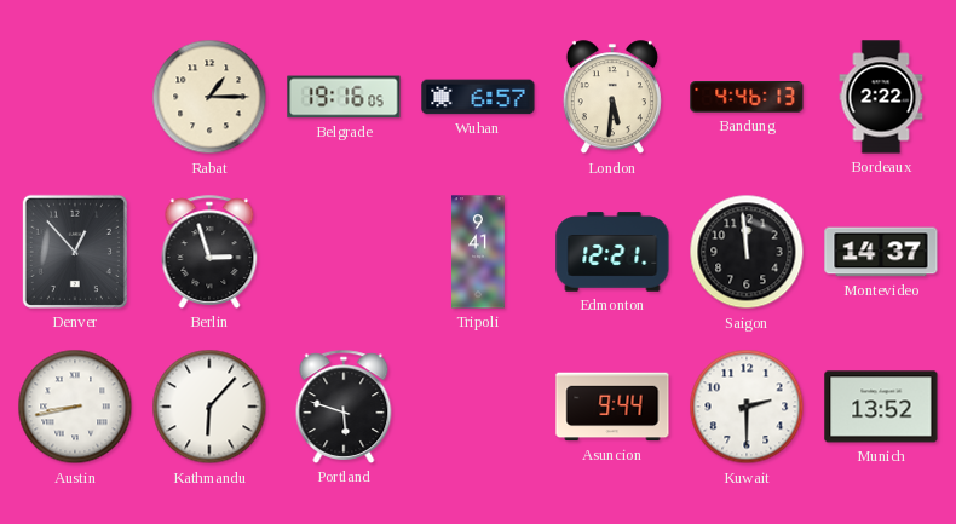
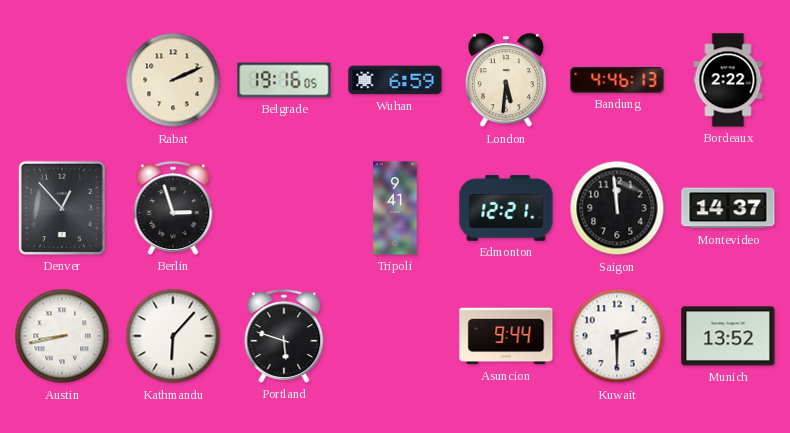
Rabat: 1:15 -> 2:11
Wuhan: 6:57 -> 6:59
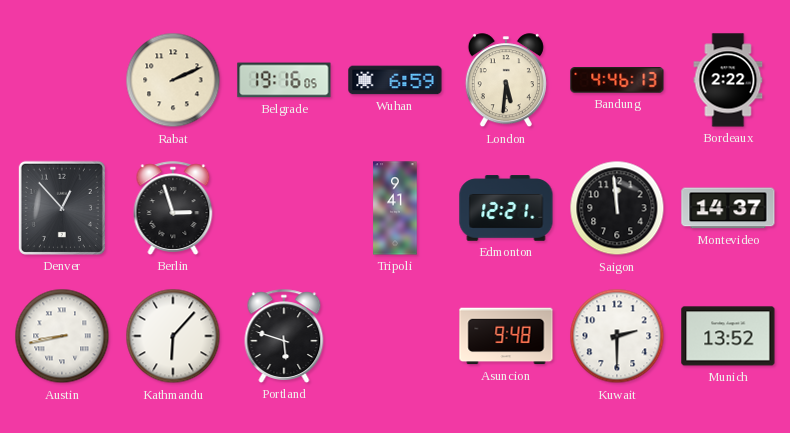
Asuncion: 9:44 -> 9:48
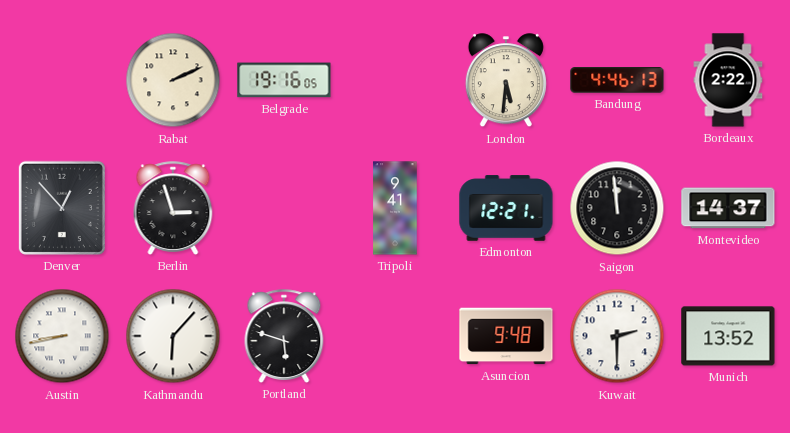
Wuhan: 6:59 -> none
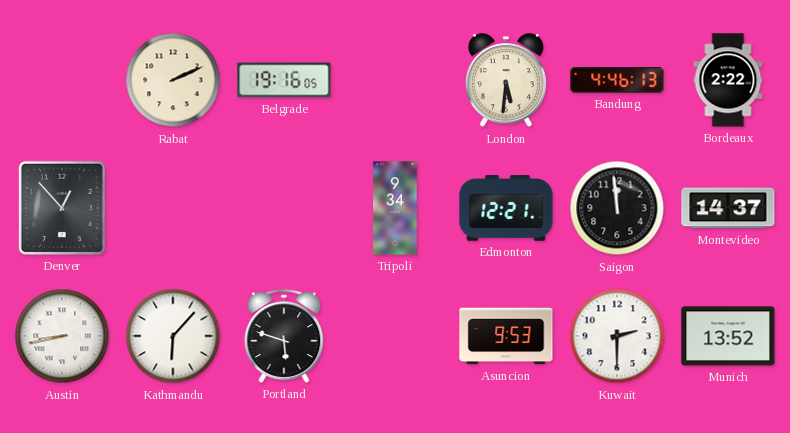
Berlin: 2:57 -> none
Tripoli: 9:41 -> 9:34
Asuncion: 9:48 -> 9:53
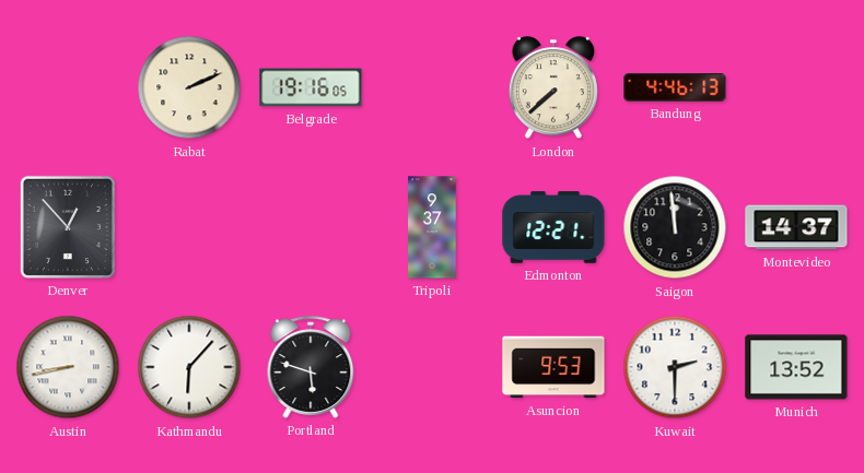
London: 5:31 -> 7:38
Bordeaux: 2:22 -> none
Tripoli: 9:34 -> 9:37
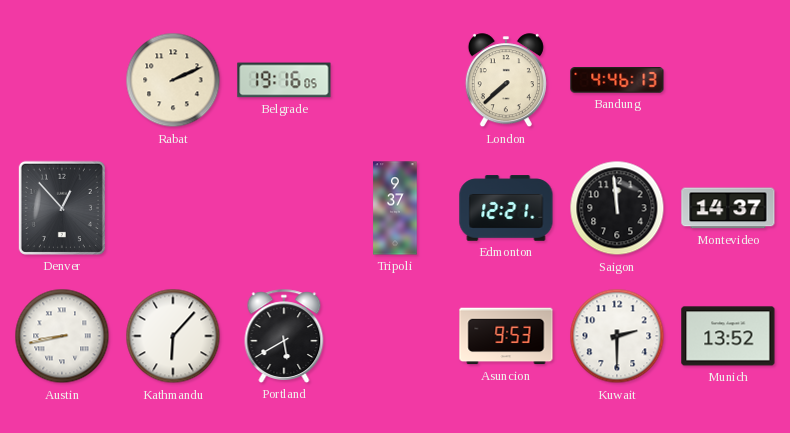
Portland: 5:48 -> 5:40
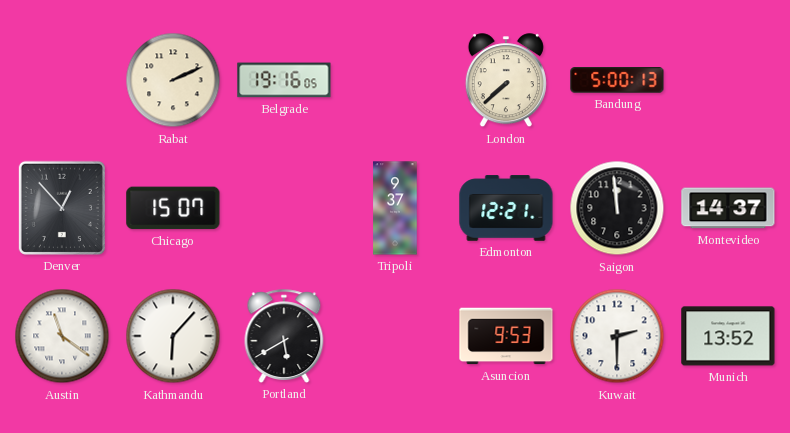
Bandung: 4:46 -> 5:00
Chicago: none -> 15:07
Austin: 8:43 -> 11:21
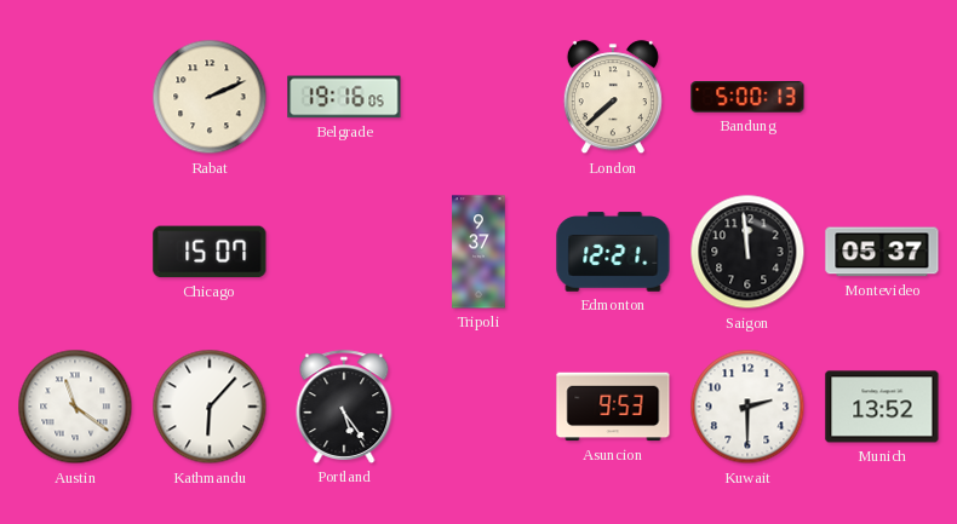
Denver: 12:53 -> none
Montevideo: 14:37 -> 05:37
Portland: 5:40 -> 5:24
